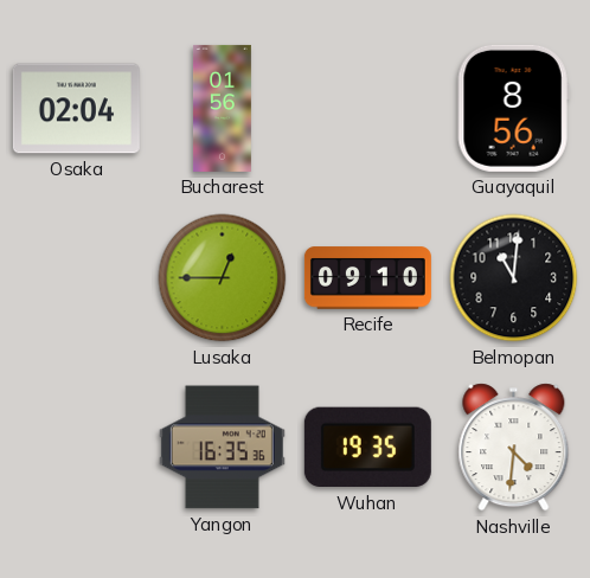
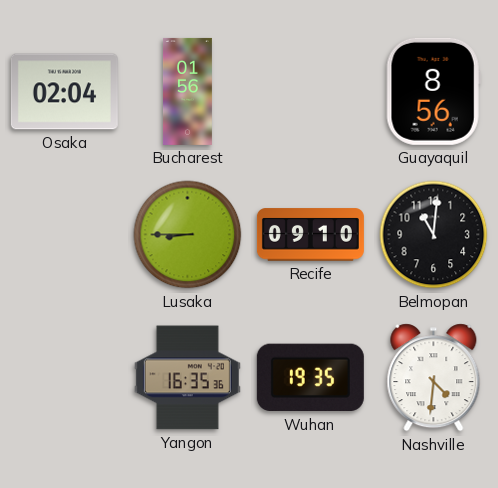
Lusaka: 12:45 -> 8:45
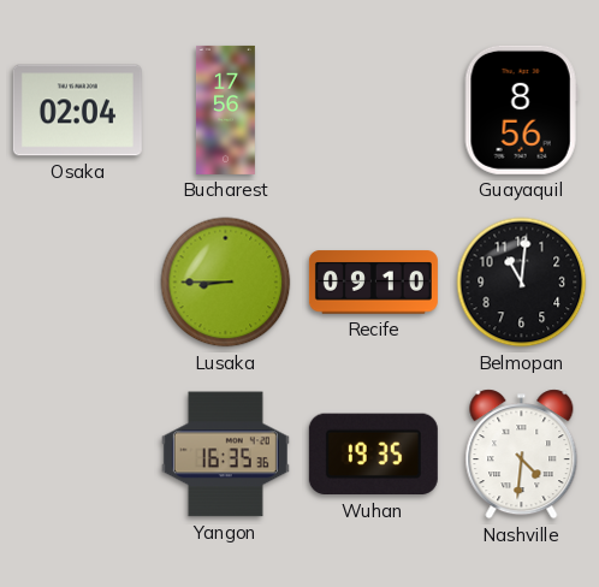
Bucharest: 01:56 -> 17:56
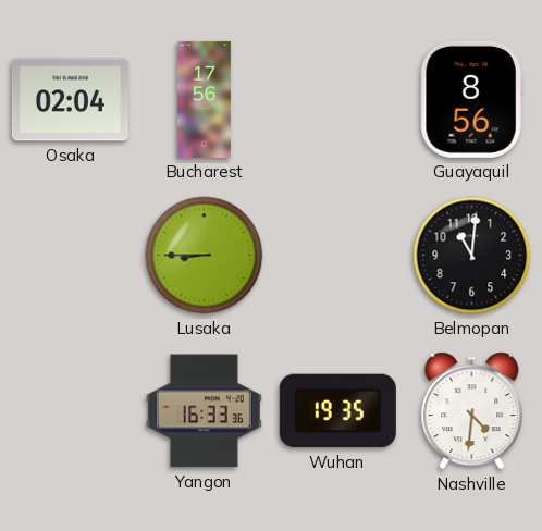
Recife: 09:10 -> none
Yangon: 16:35 -> 16:33
